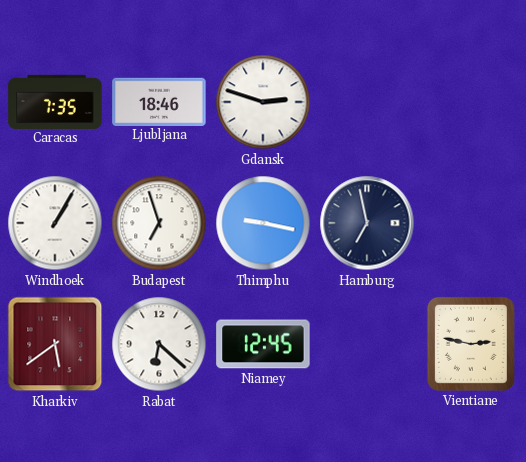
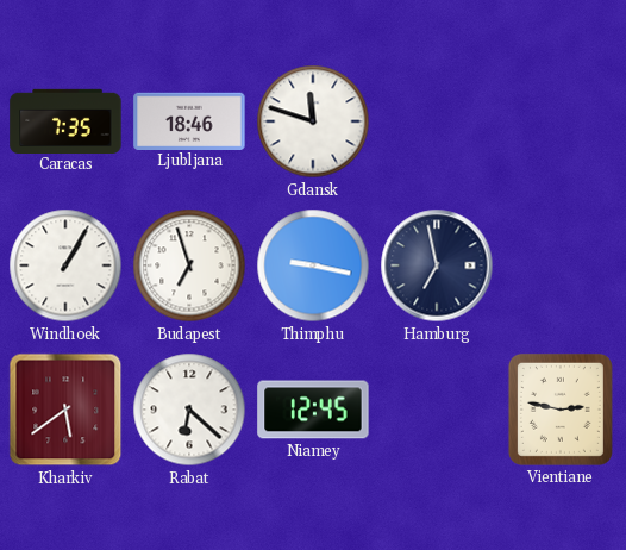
Gdansk: 2:48 -> 11:48
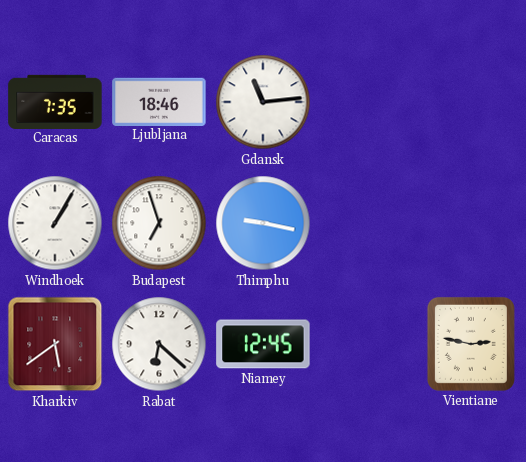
Gdansk: 11:48 -> 11:14
Hamburg: 6:58 -> none
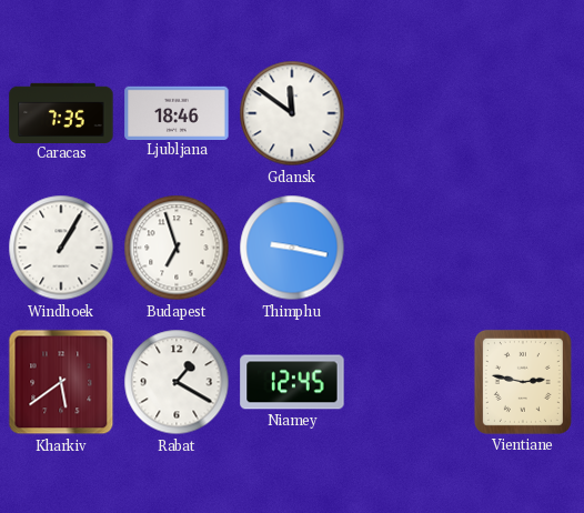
Gdansk: 11:14 -> 11:51
Rabat: 6:22 -> 1:20
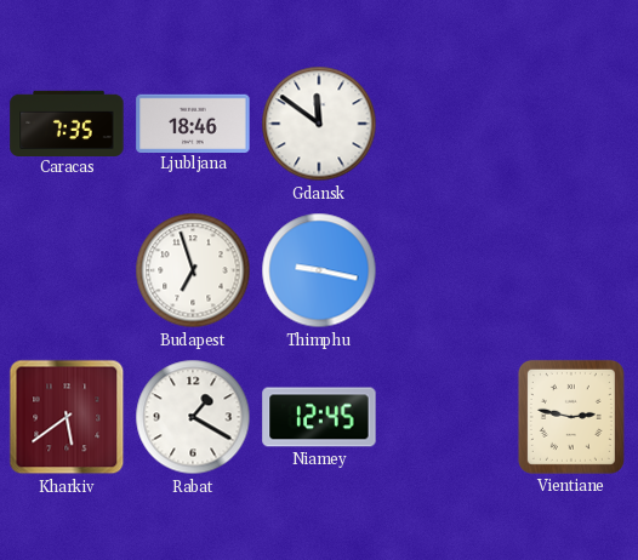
Windhoek: 1:05 -> none
